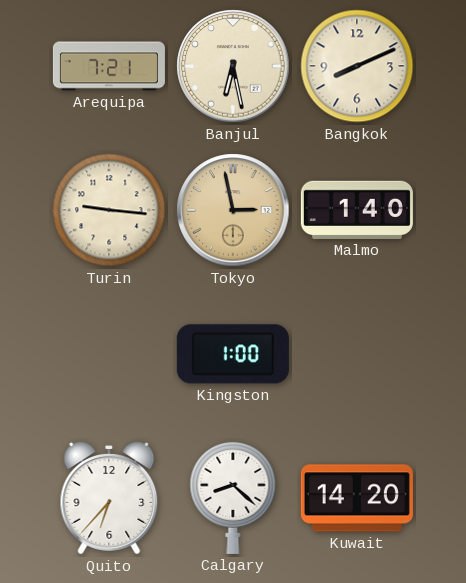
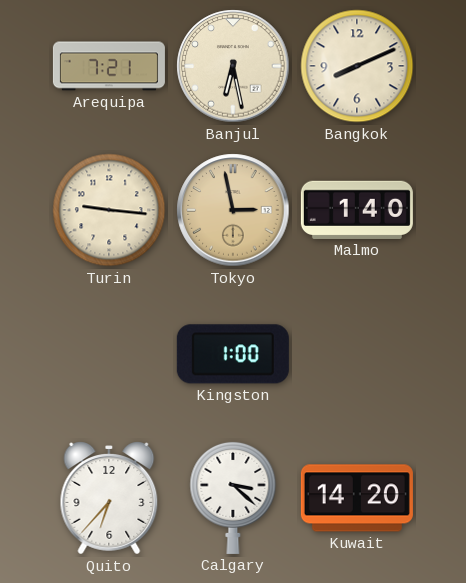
Calgary: 8:22 -> 3:22
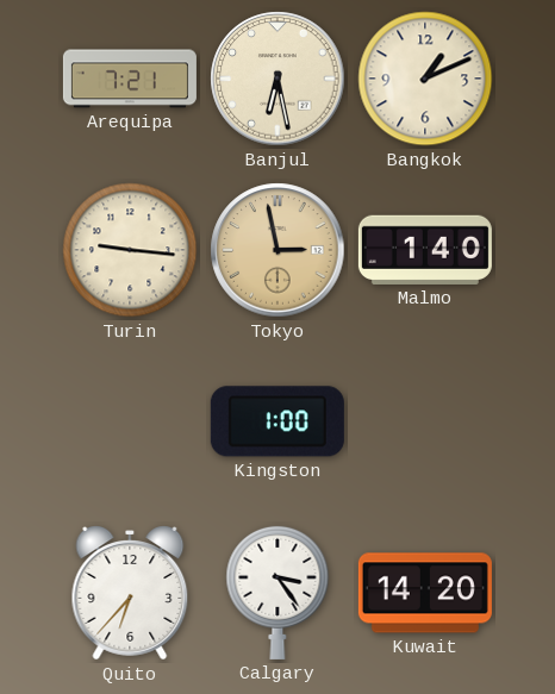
Bangkok: 8:11 -> 1:11
Calgary: 3:22 -> 3:24
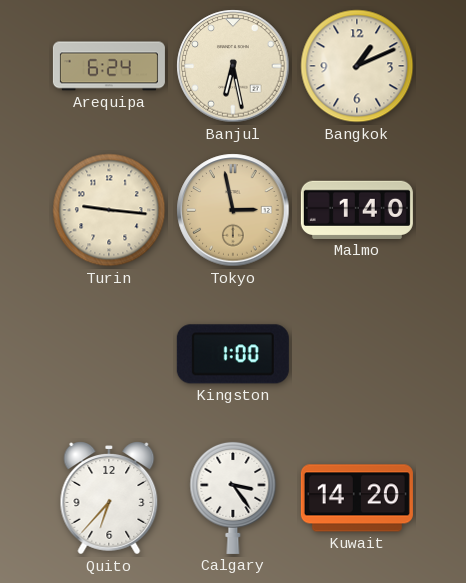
Arequipa: 7:21 -> 6:24
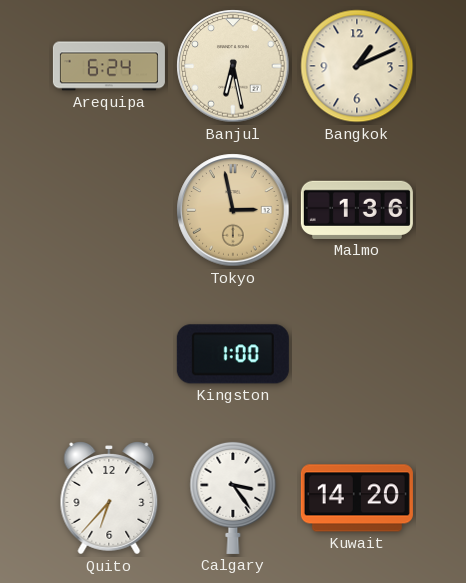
Turin: 9:16 -> none
Malmo: 1:40 -> 1:36
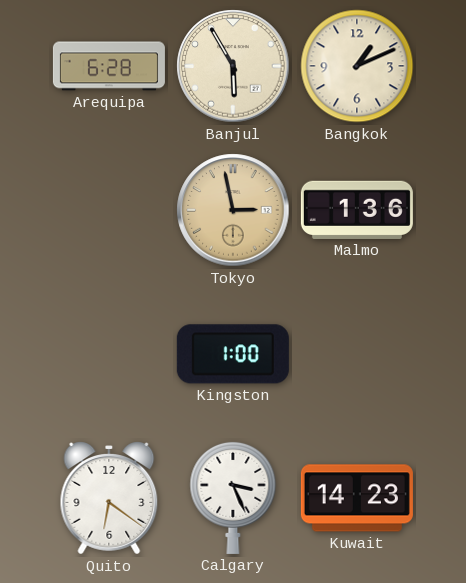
Arequipa: 6:24 -> 6:28
Banjul: 6:28 -> 5:55
Quito: 6:37 -> 6:21
Calgary: 3:24 -> 3:26
Kuwait: 14:20 -> 14:23
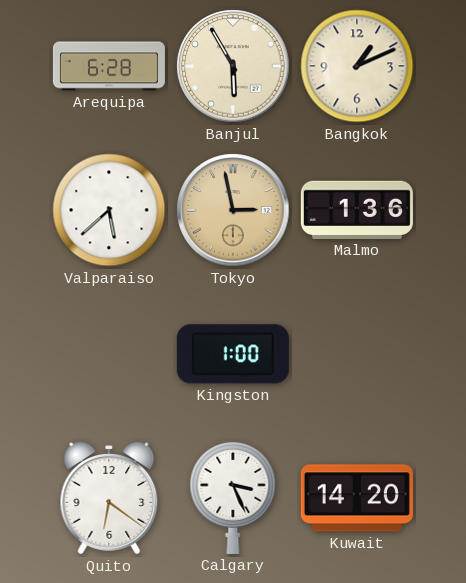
Valparaiso: none -> 5:38
Kuwait: 14:23 -> 14:20
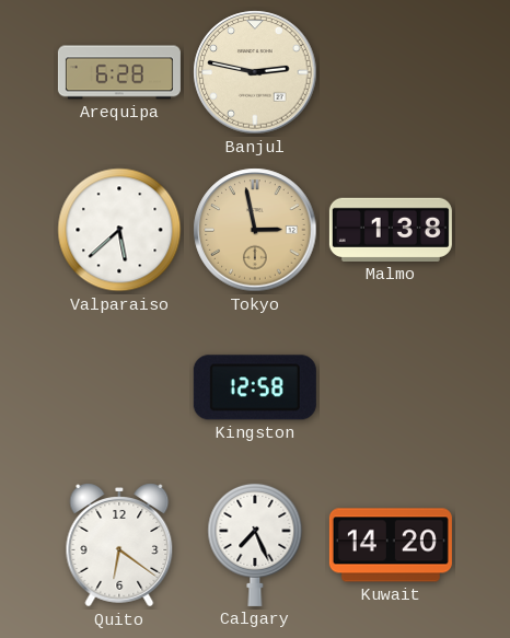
Banjul: 5:55 -> 2:47
Bangkok: 1:11 -> none
Malmo: 1:36 -> 1:38
Kingston: 1:00 -> 12:58
Calgary: 3:26 -> 7:26
